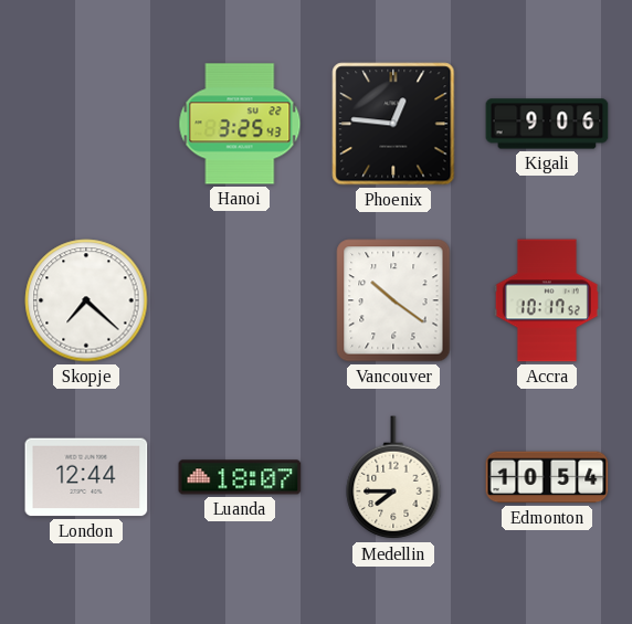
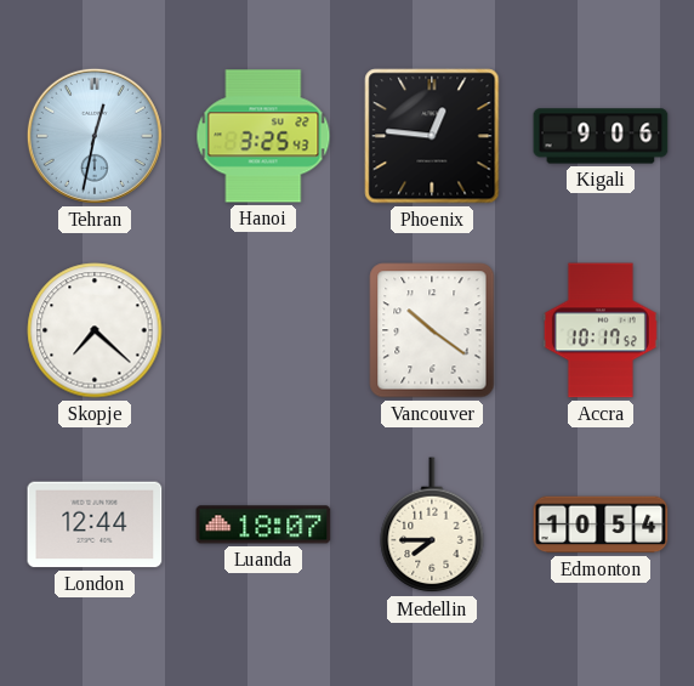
Tehran: none -> 12:32
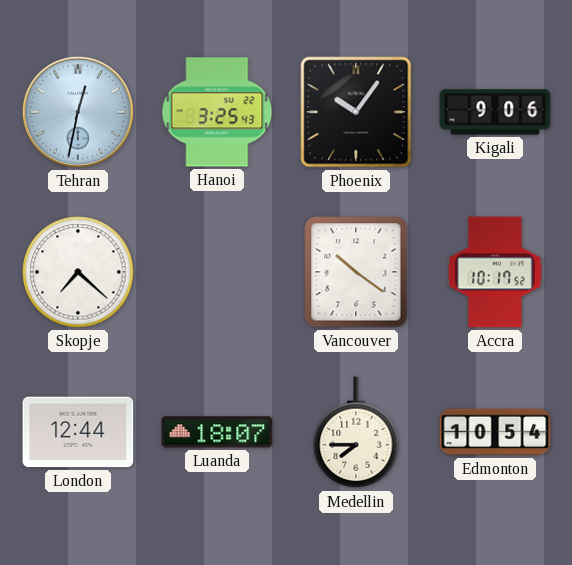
Phoenix: 12:46 -> 10:06
